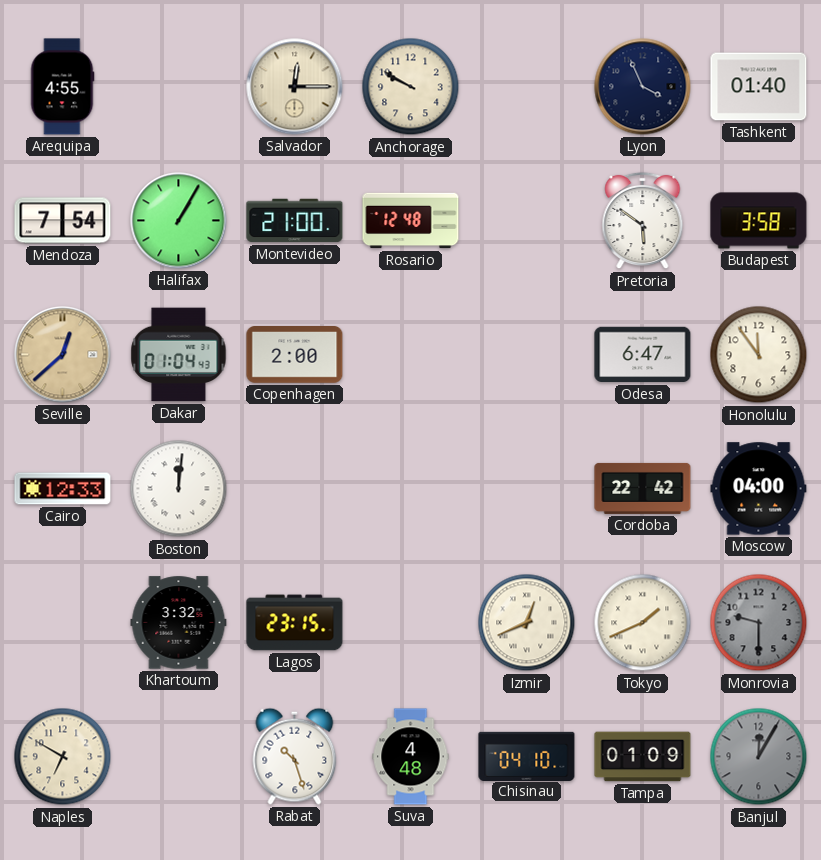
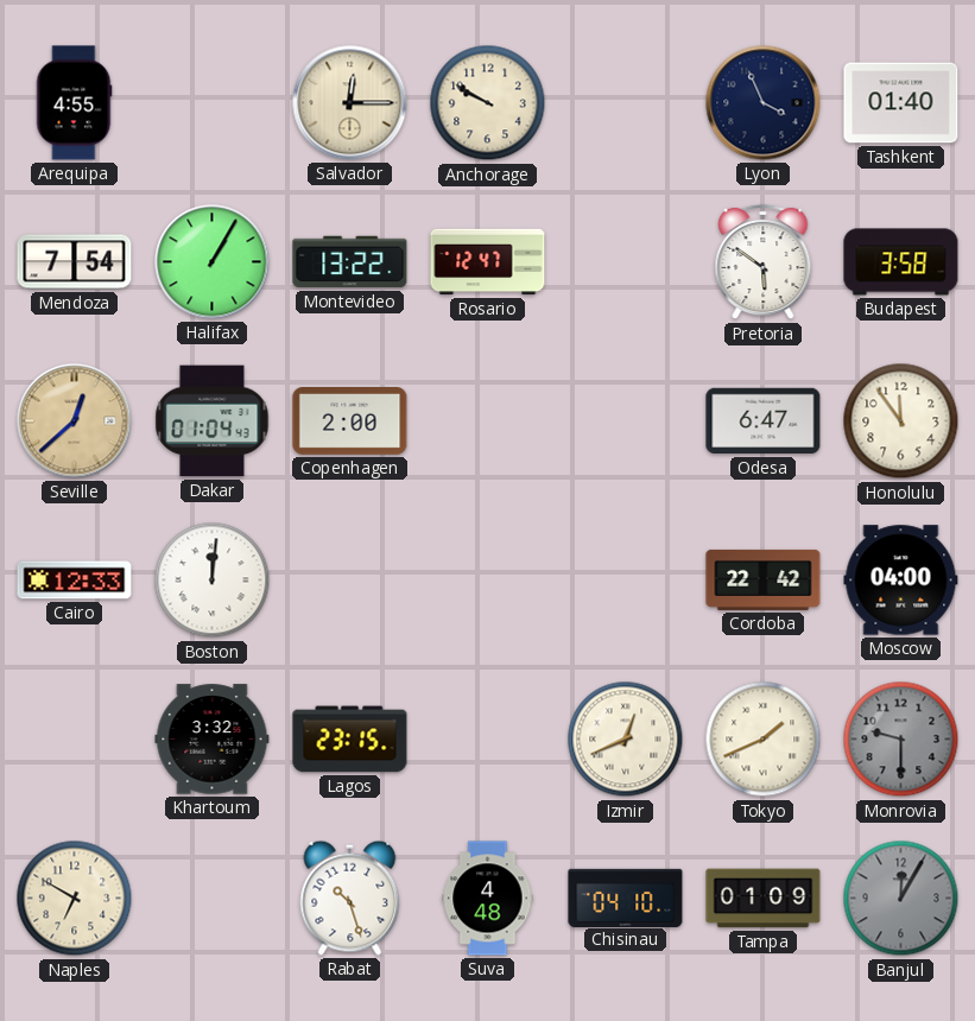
Montevideo: 21:00 -> 13:22
Rosario: 12:48 -> 12:47
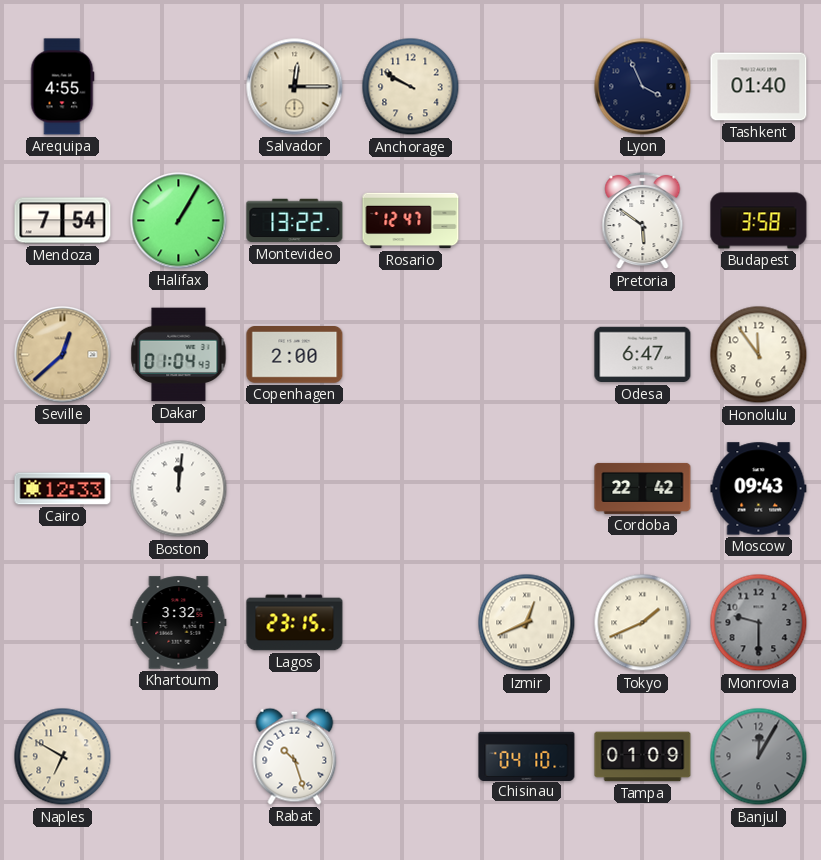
Moscow: 04:00 -> 09:43
Suva: 4:48 -> none
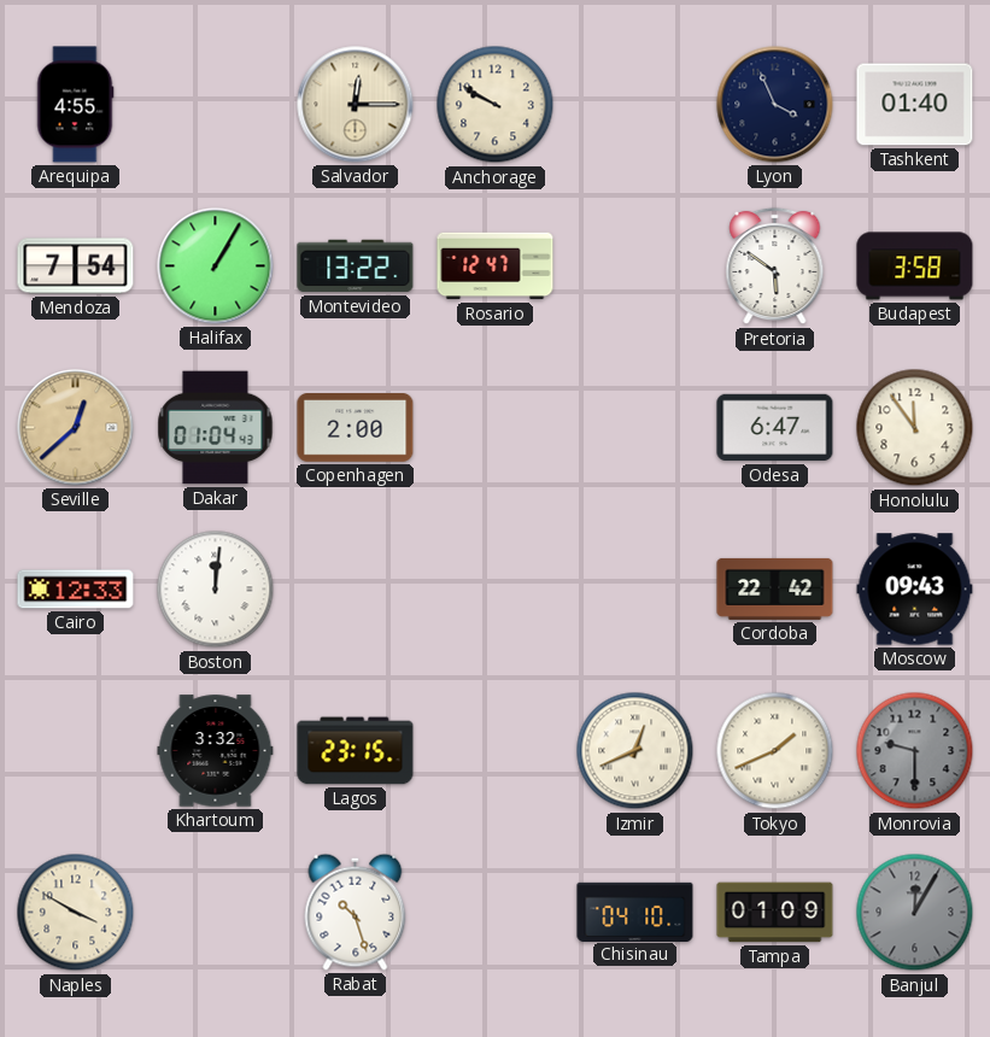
Naples: 6:50 -> 3:50
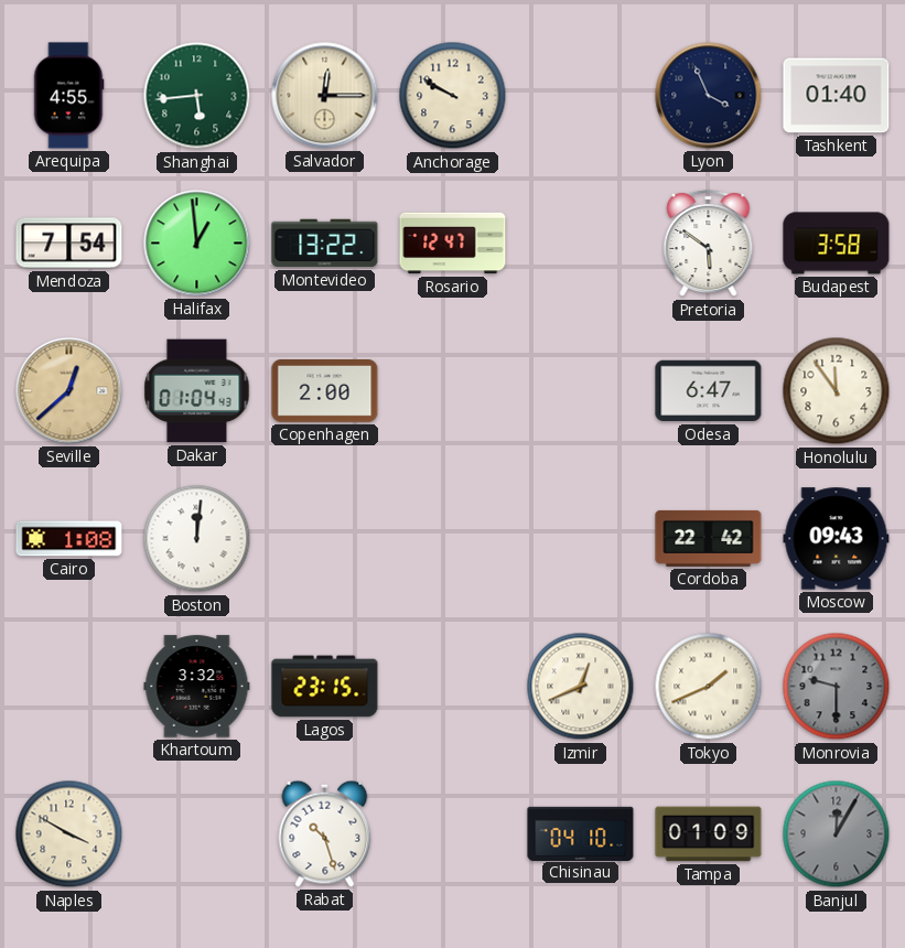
Shanghai: none -> 5:44
Halifax: 1:05 -> 12:59
Cairo: 12:33 -> 1:08
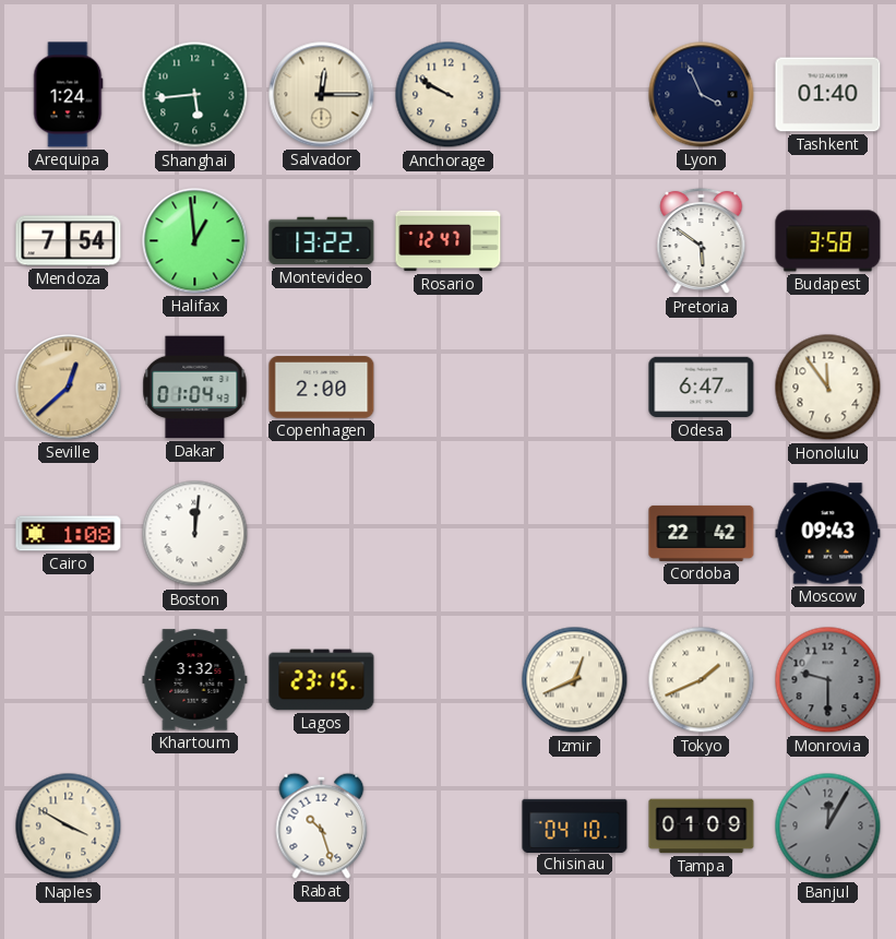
Arequipa: 4:55 -> 1:24
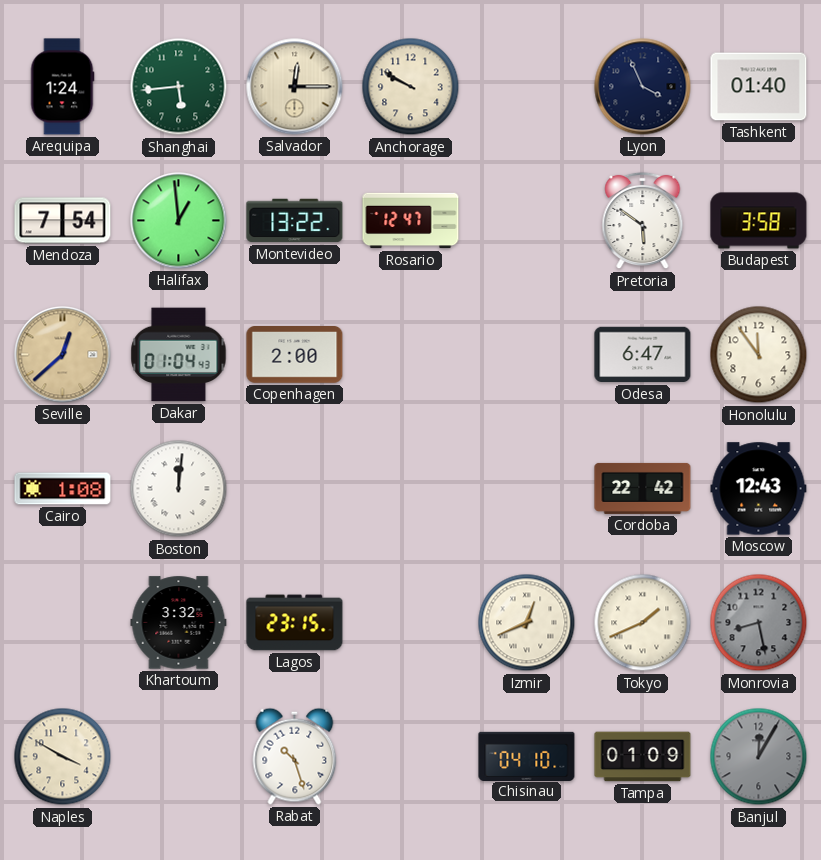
Moscow: 09:43 -> 12:43
Monrovia: 9:30 -> 8:28
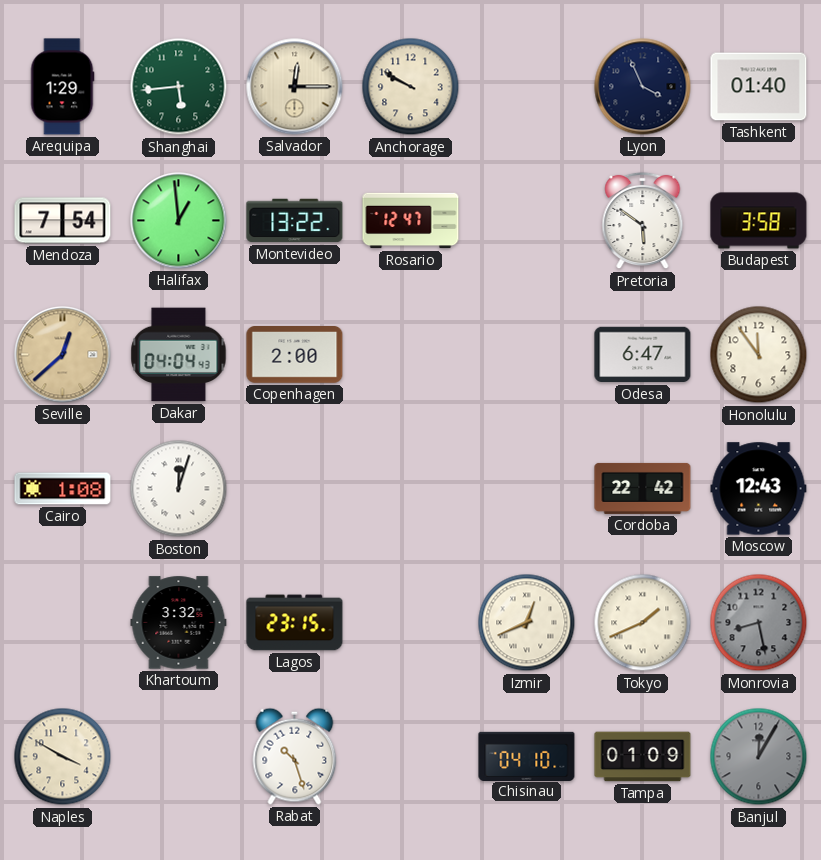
Arequipa: 1:24 -> 1:29
Dakar: 01:04 -> 04:04
Boston: 12:01 -> 12:03
